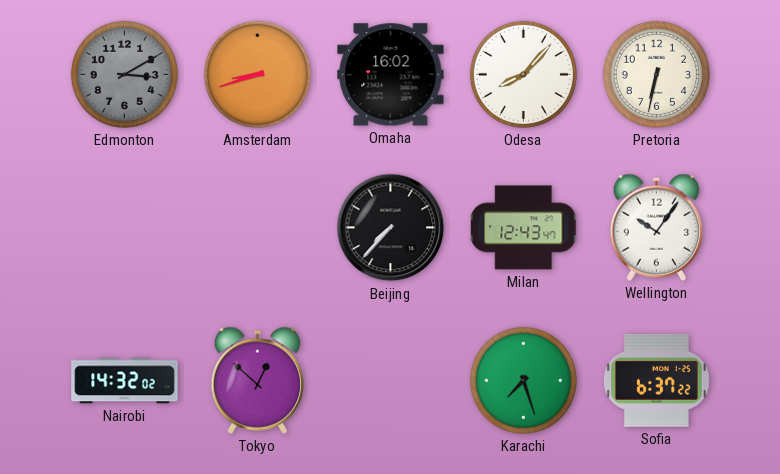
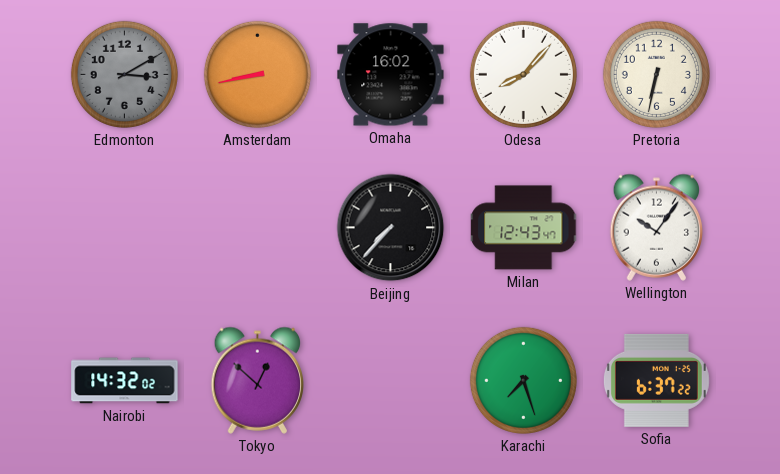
Amsterdam: 8:42 -> 8:43
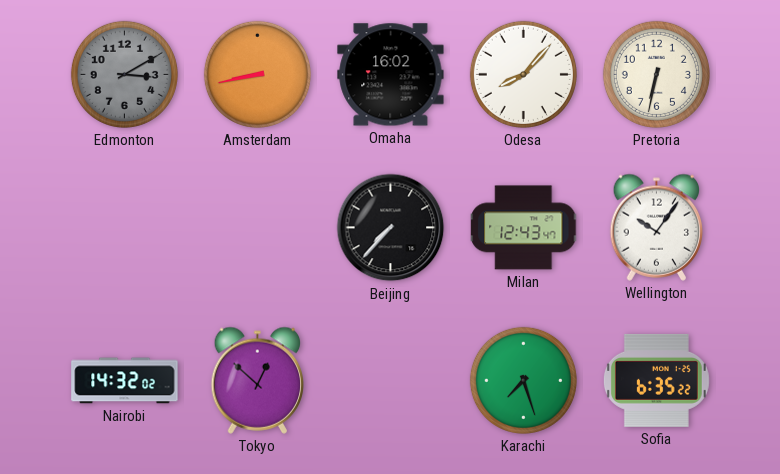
Sofia: 6:37 -> 6:35
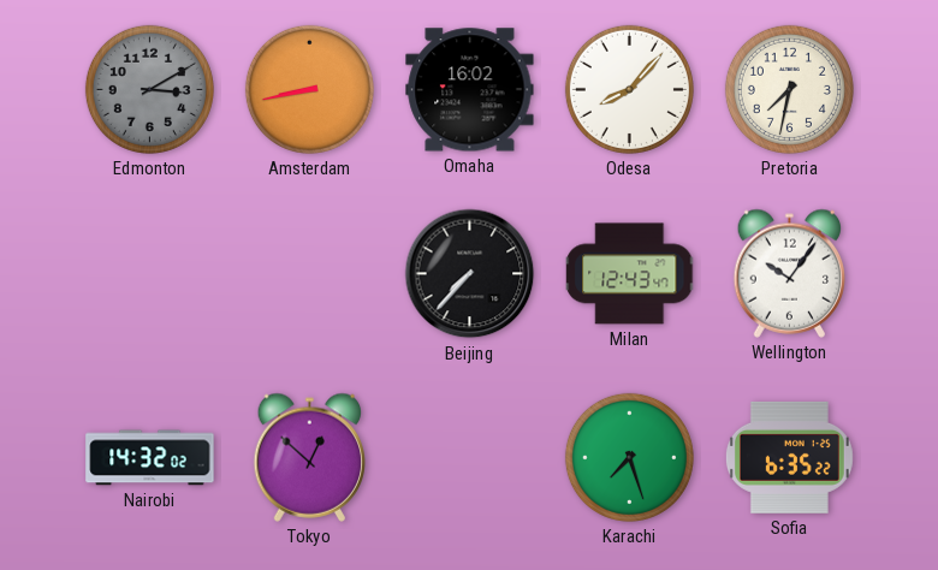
Pretoria: 6:32 -> 7:32
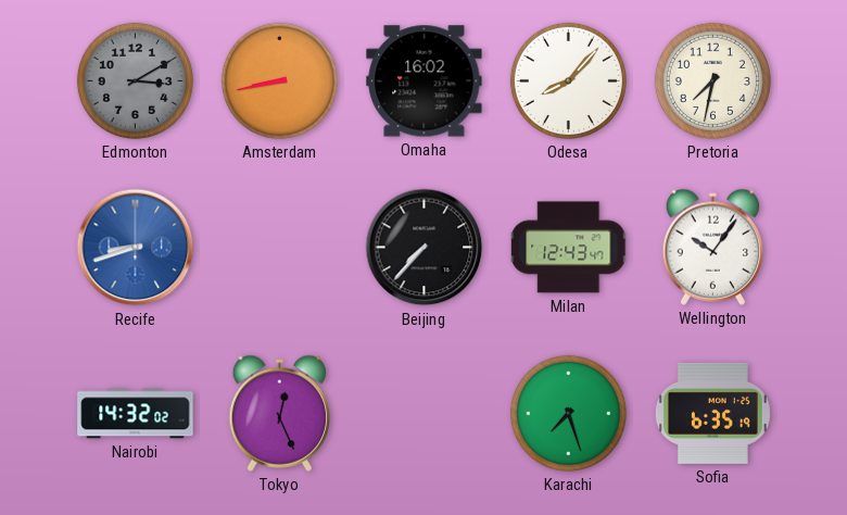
Recife: none -> 8:42
Tokyo: 12:52 -> 12:26
Sofia: 6:35:22 -> 6:35:19
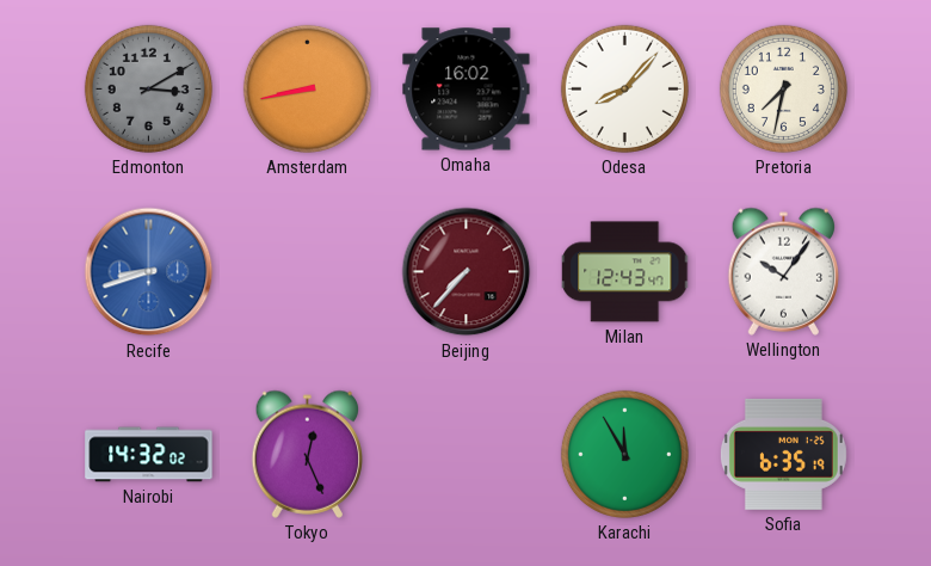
Beijing dial: black -> burgundy
Karachi: 7:27 -> 11:55
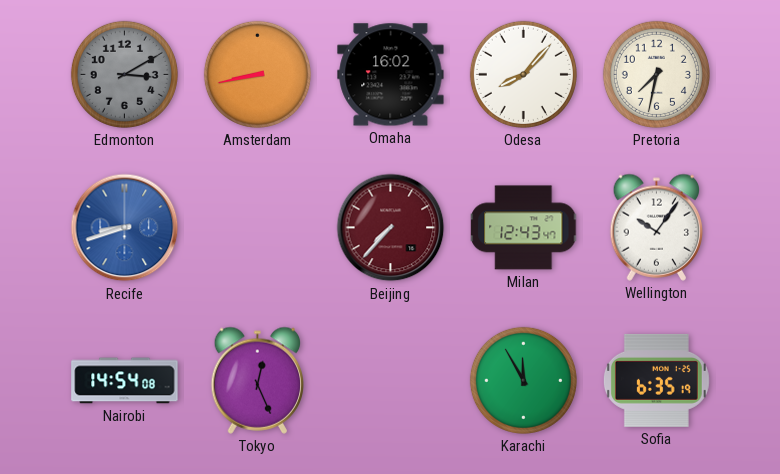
Nairobi: 14:32 -> 14:54
